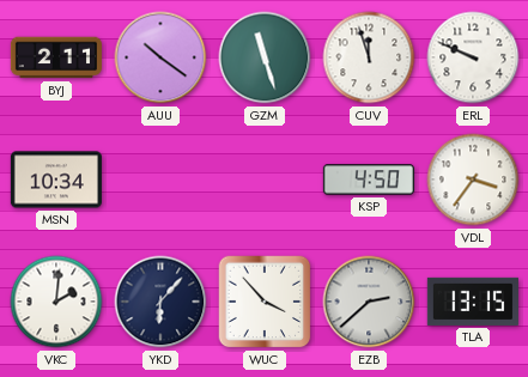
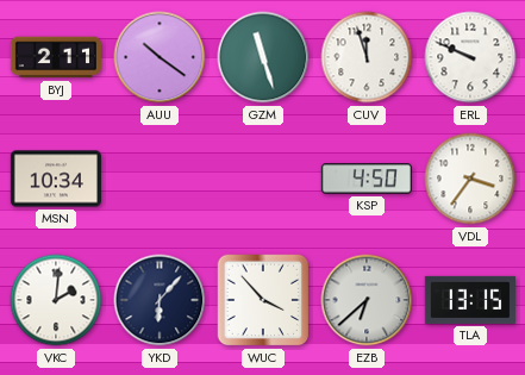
EZB: 2:38 -> 6:38
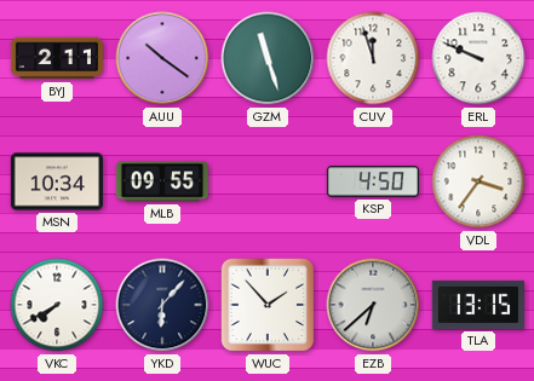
MLB: none -> 09:55
VKC: 2:01 -> 7:40
WUC: 3:53 -> 1:53
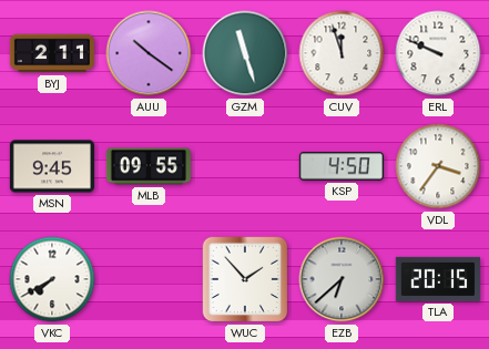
MSN: 10:34 -> 9:45
YKD: 6:07 -> none
TLA: 13:15 -> 20:15
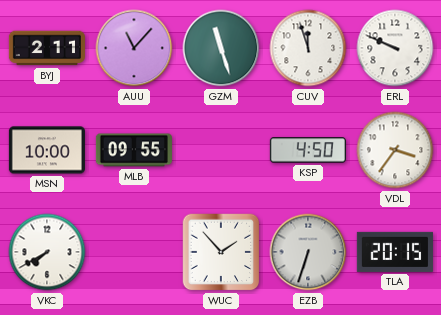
AUU: 10:21 -> 11:07
MSN: 9:45 -> 10:00
EZB: 6:38 -> 6:33
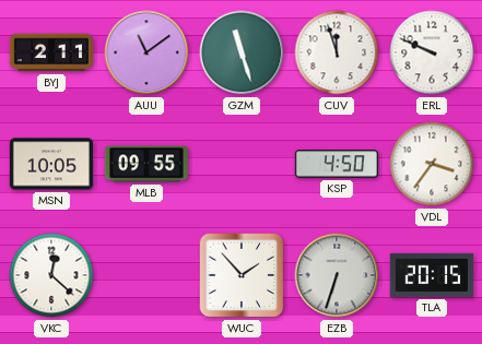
AUU: 11:07 -> 11:09
MSN: 10:00 -> 10:05
VKC: 7:40 -> 12:22
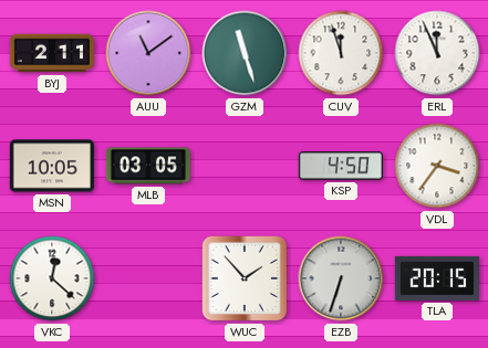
ERL: 9:49 -> 11:56
MLB: 09:55 -> 03:05
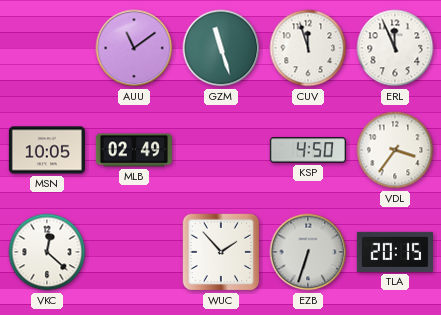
BYJ: 2:11 -> none
MLB: 03:05 -> 02:49
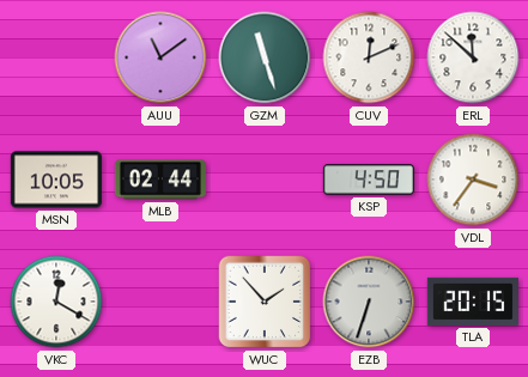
CUV: 11:57 -> 12:11
ERL: 11:56 -> 11:52
MLB: 02:49 -> 02:44
VKC: 12:22 -> 12:20
